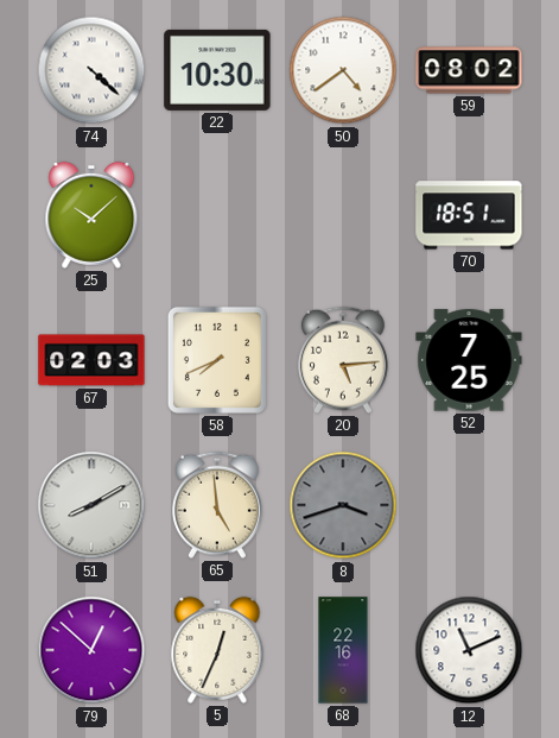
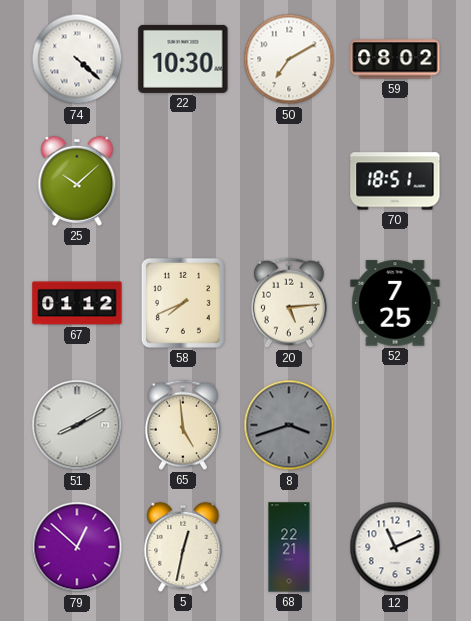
50: 4:39 -> 7:10
67: 02:03 -> 01:12
5: 12:34 -> 12:32
68: 22:16 -> 22:21
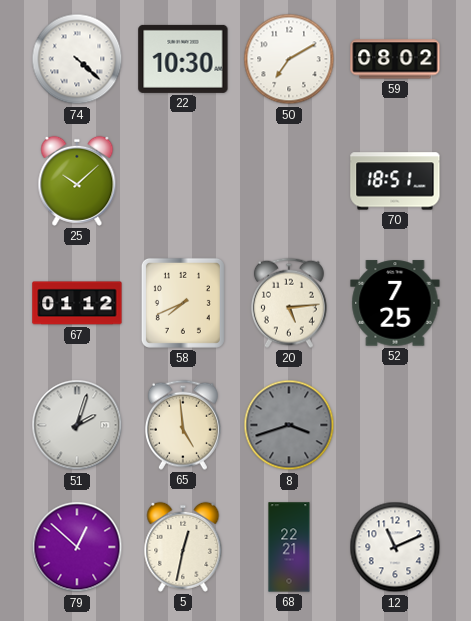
51: 8:10 -> 2:03
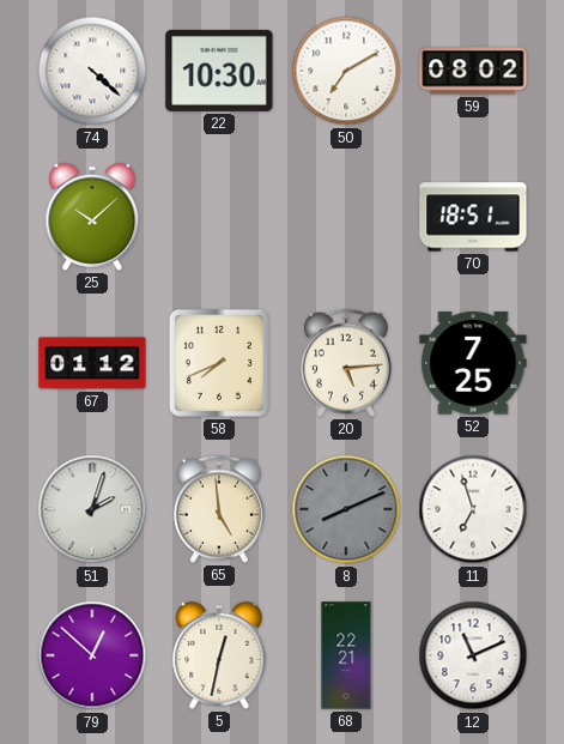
8: 3:42 -> 8:11
11: none -> 6:57
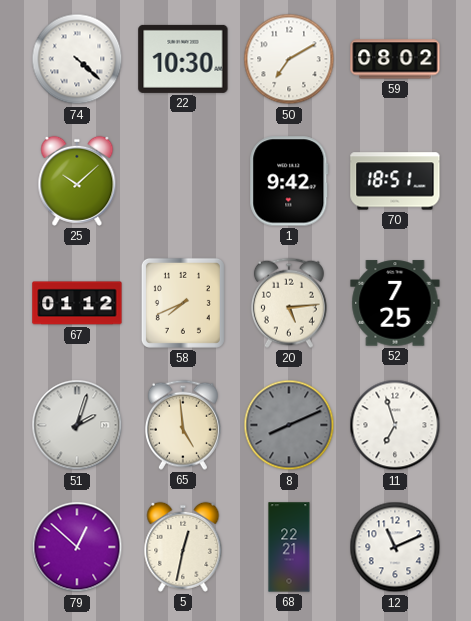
1: none -> 9:42
